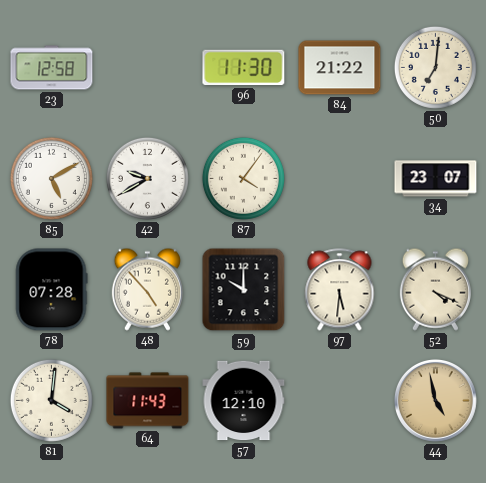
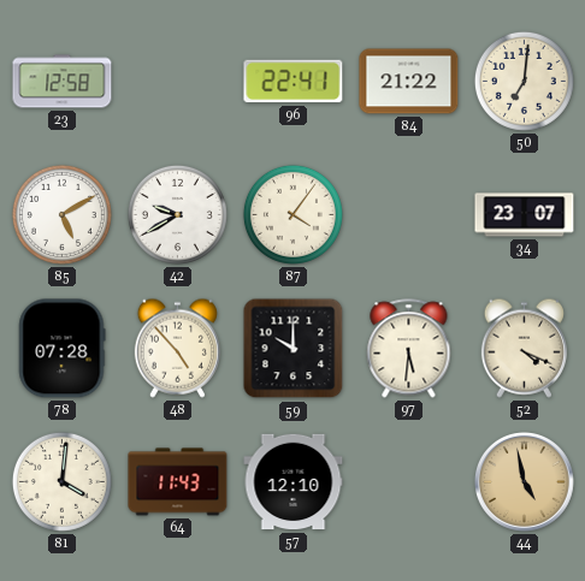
96: 11:30 -> 22:41
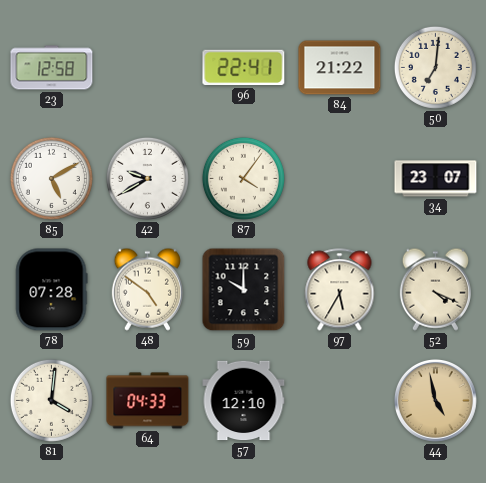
48: 4:53 -> 4:51
97: 5:31 -> 5:35
64: 11:43 -> 04:33
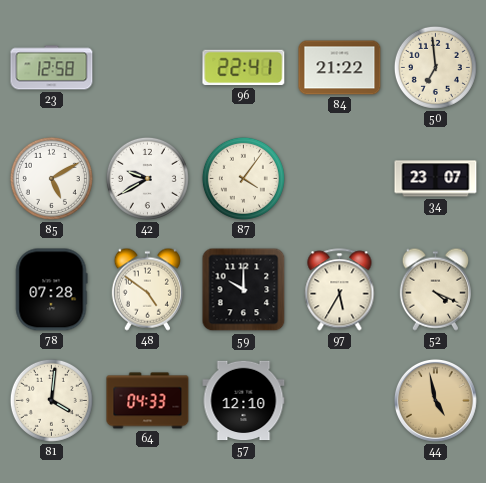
50: 7:01 -> 6:59
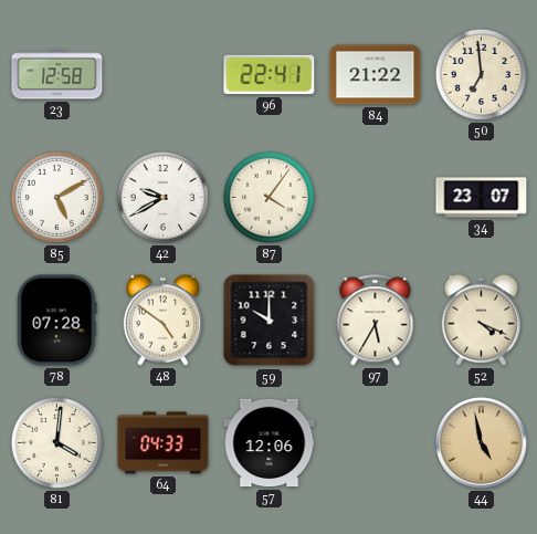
57: 12:10 -> 12:06
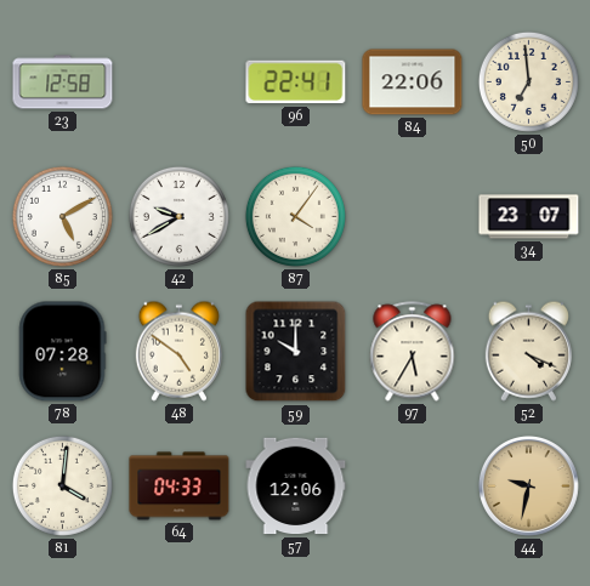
84: 21:22 -> 22:06
44: 4:58 -> 9:32
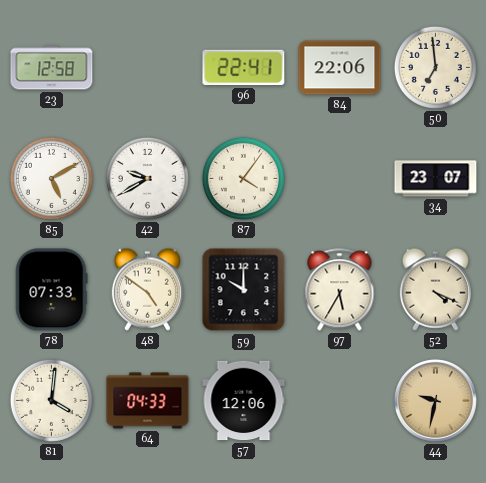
78: 07:28 -> 07:33
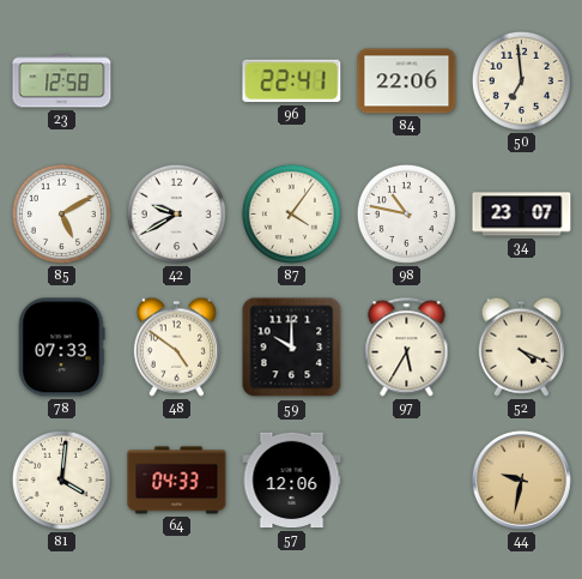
98: none -> 10:47
